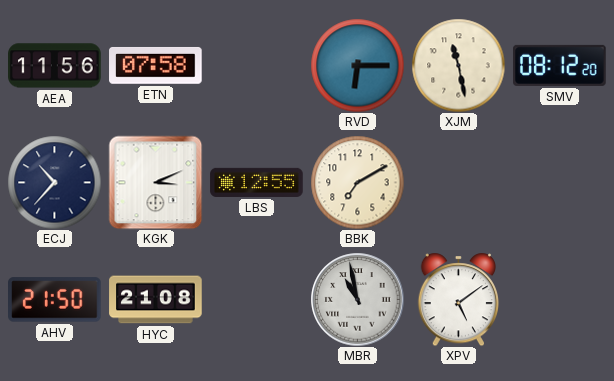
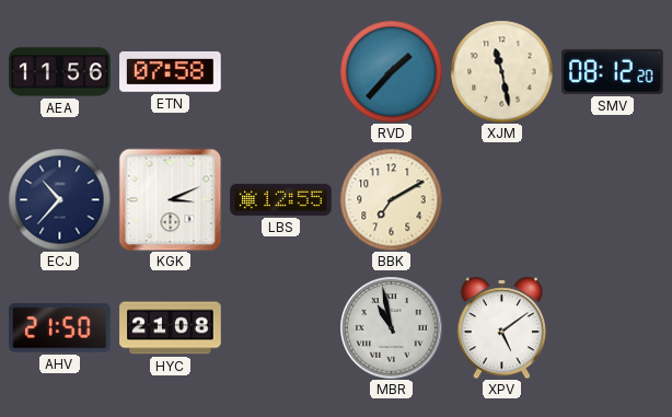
RVD: 6:15 -> 1:37
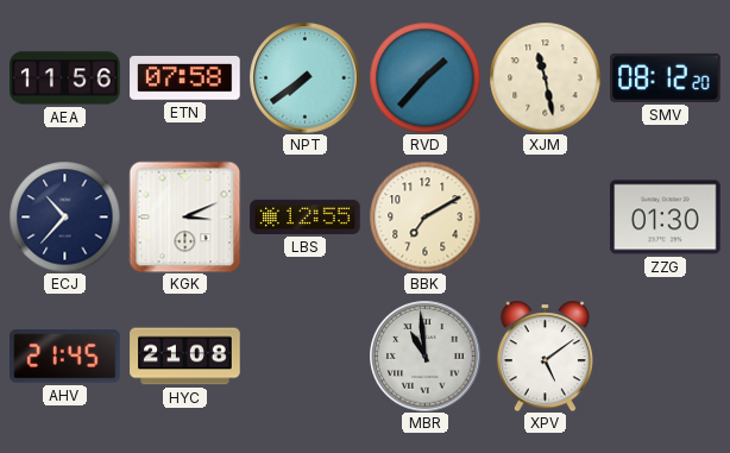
NPT: none -> 7:39
ZZG: none -> 01:30
AHV: 21:50 -> 21:45
MBR: 10:58 -> 10:59
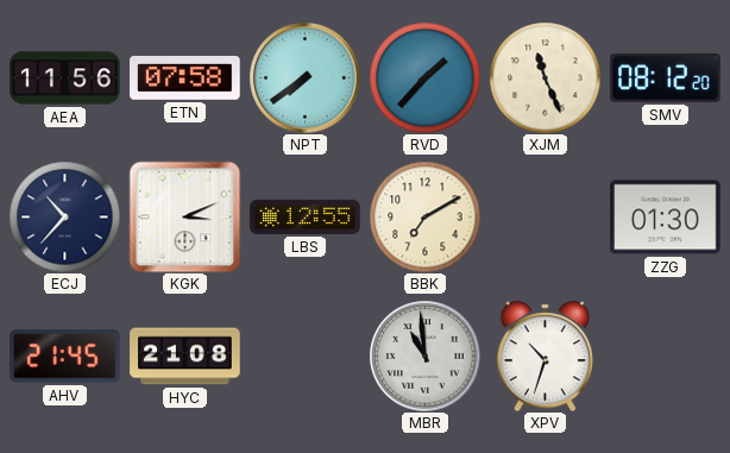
XJM: 11:28 -> 11:26
XPV: 5:09 -> 10:33
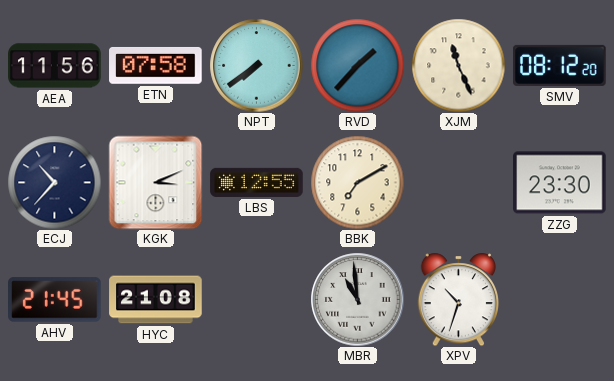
ZZG: 01:30 -> 23:30
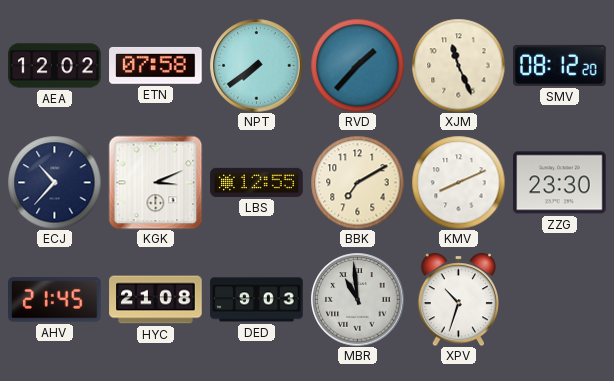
AEA: 11:56 -> 12:02
KMV: none -> 8:11
DED: none -> 9:03
